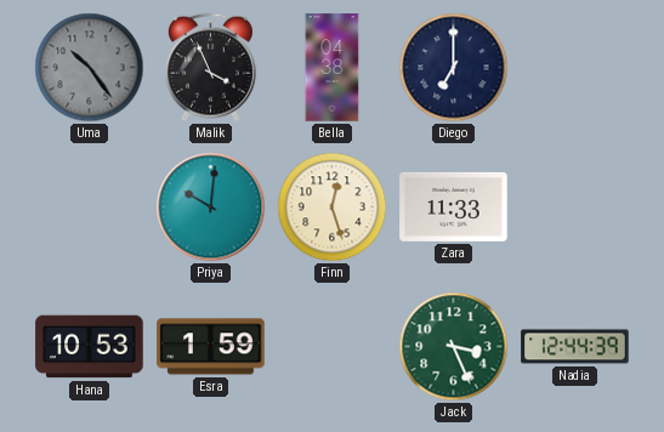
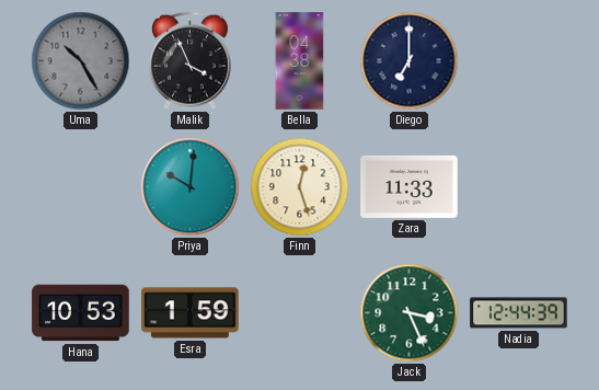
Uma: 10:24 -> 10:25
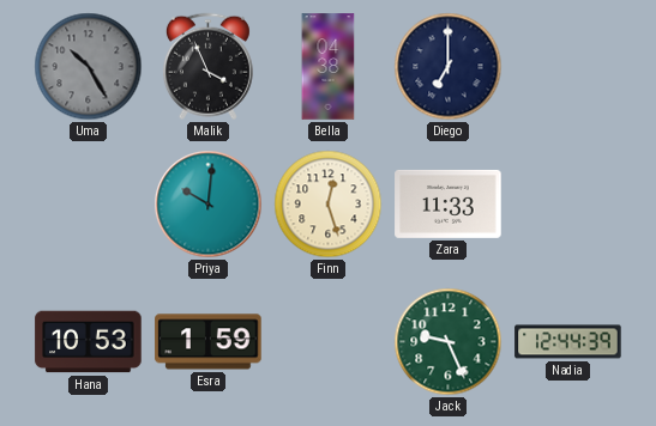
Jack: 3:26 -> 9:26
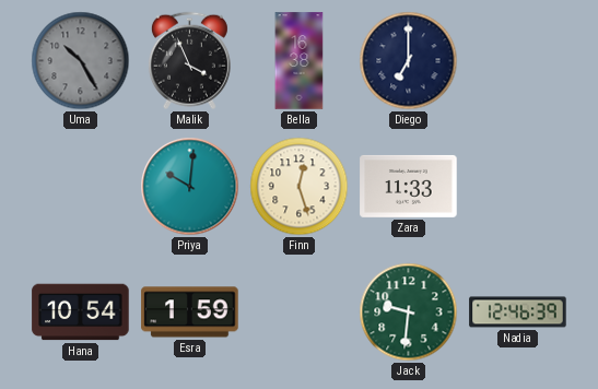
Bella: 04:38 -> 16:38
Hana: 10:53 -> 10:54
Jack: 9:26 -> 9:31
Nadia: 12:44 -> 12:46
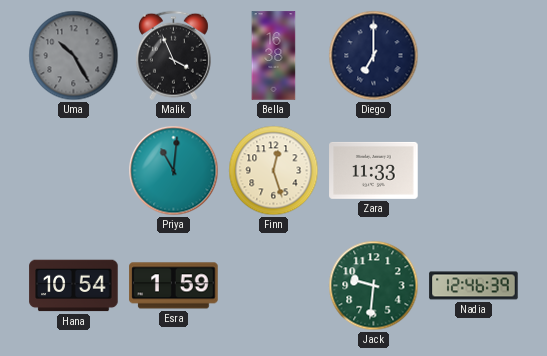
Priya: 10:01 -> 11:01
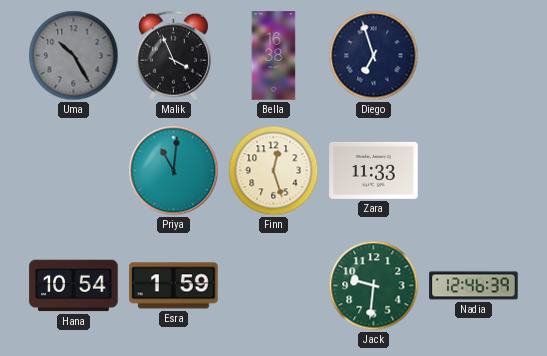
Diego: 7:00 -> 6:57
